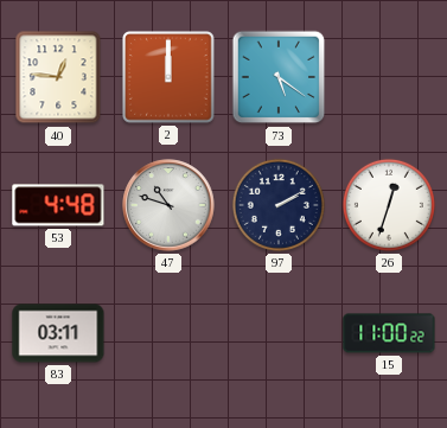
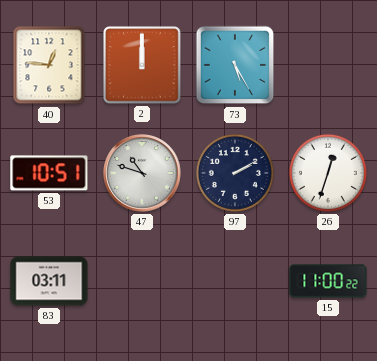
73: 5:21 -> 5:25
53: 4:48 -> 10:51
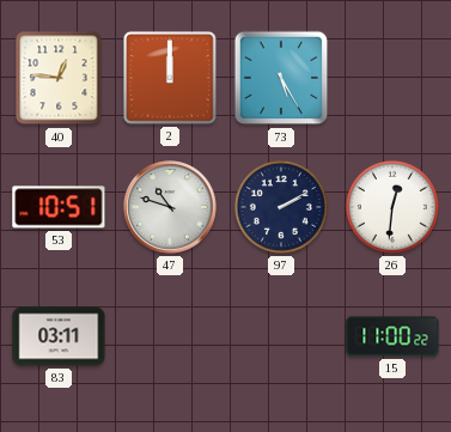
26: 12:33 -> 12:31
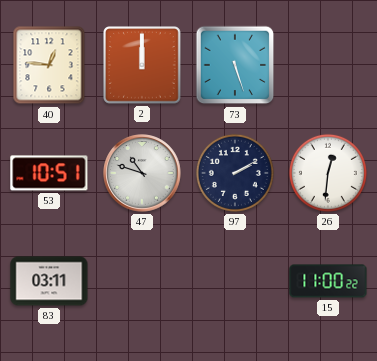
73: 5:25 -> 5:27
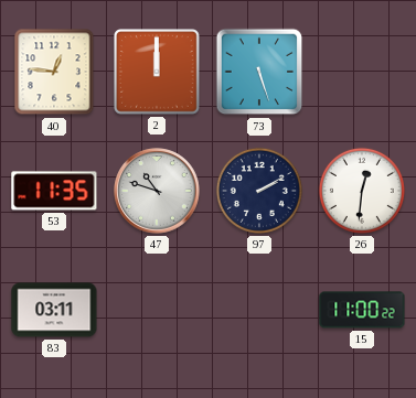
53: 10:51 -> 11:35
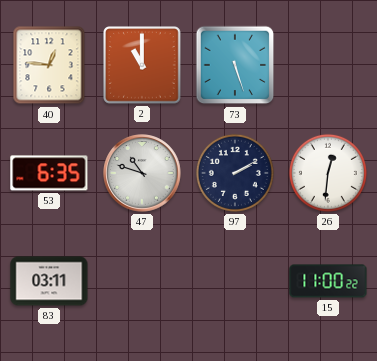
2: 12:00 -> 11:00
53: 11:35 -> 6:35
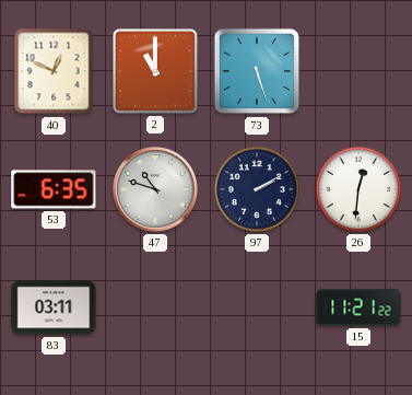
40: 12:46 -> 12:49
15: 11:00 -> 11:21
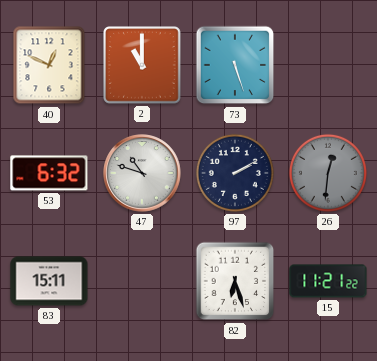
53: 6:35 -> 6:32
26 dial: white -> grey
83: 03:11 -> 15:11
82: none -> 6:27
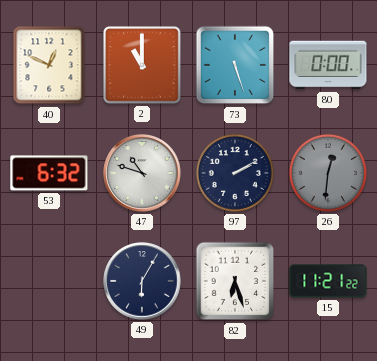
80: none -> 0:00
83: 15:11 -> none
49: none -> 6:05
